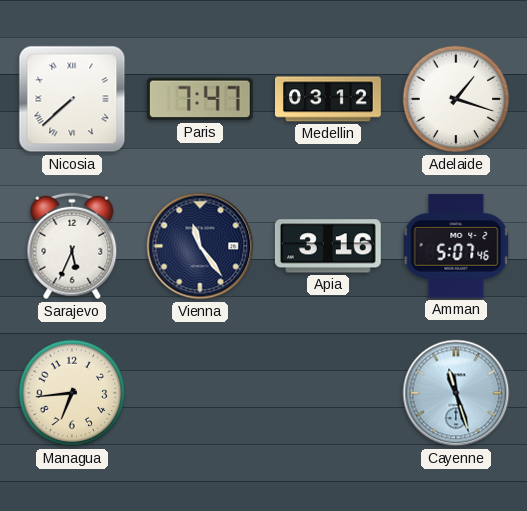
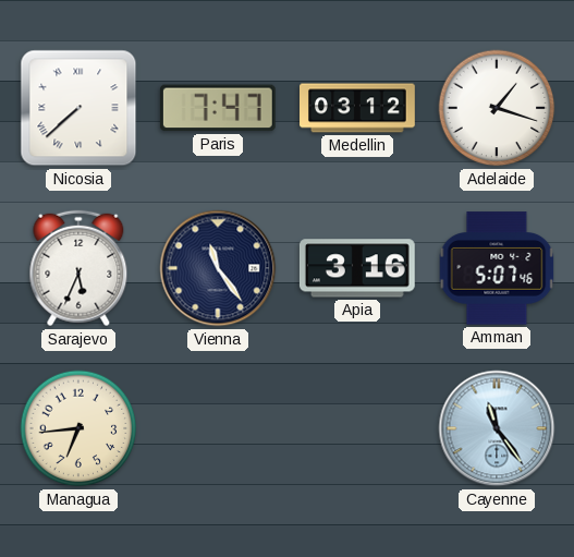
Cayenne: 11:27 -> 11:24
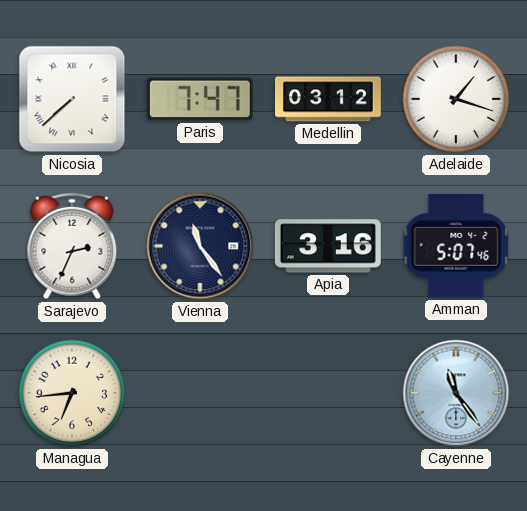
Sarajevo: 5:34 -> 2:34
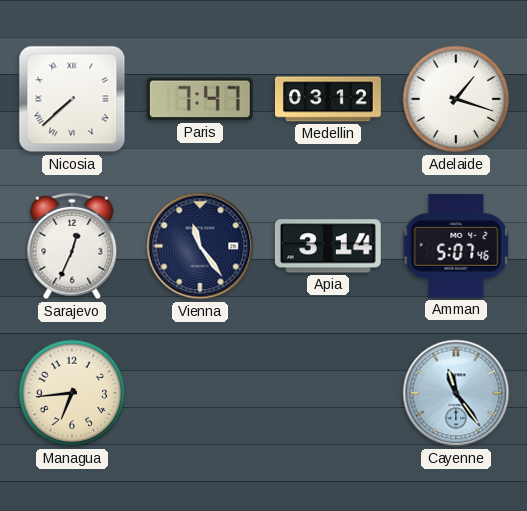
Sarajevo: 2:34 -> 12:34
Apia: 3:16 -> 3:14
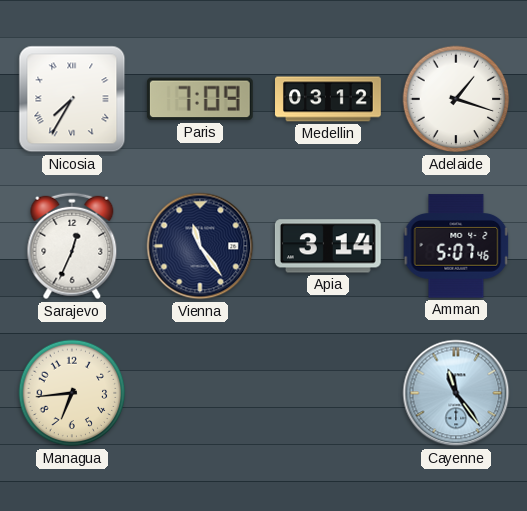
Nicosia: 7:38 -> 7:35
Paris: 7:47 -> 7:09
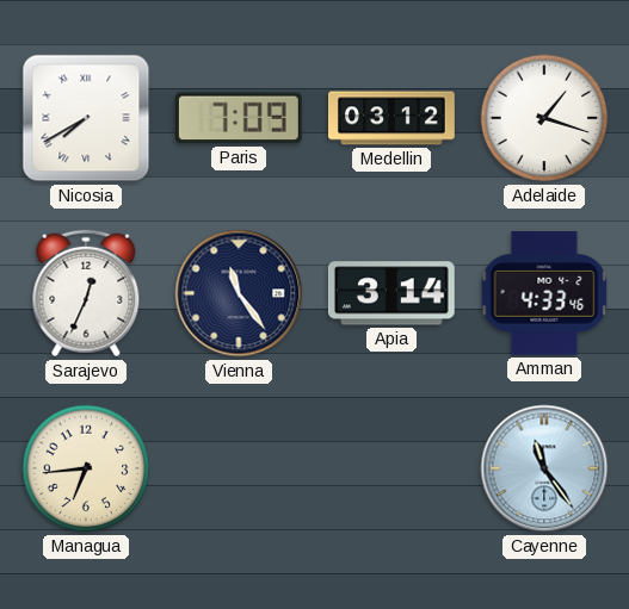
Nicosia: 7:35 -> 7:40
Amman: 5:07 -> 4:33
